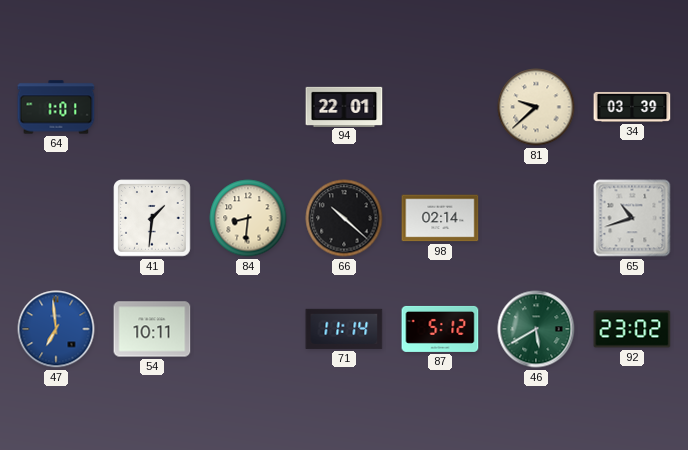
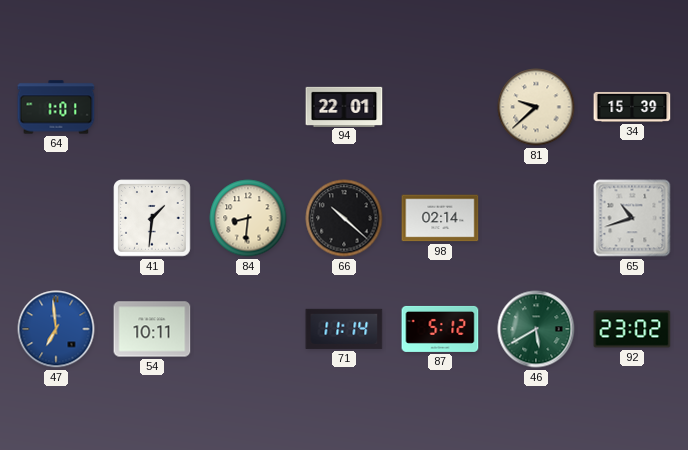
34: 03:39 -> 15:39
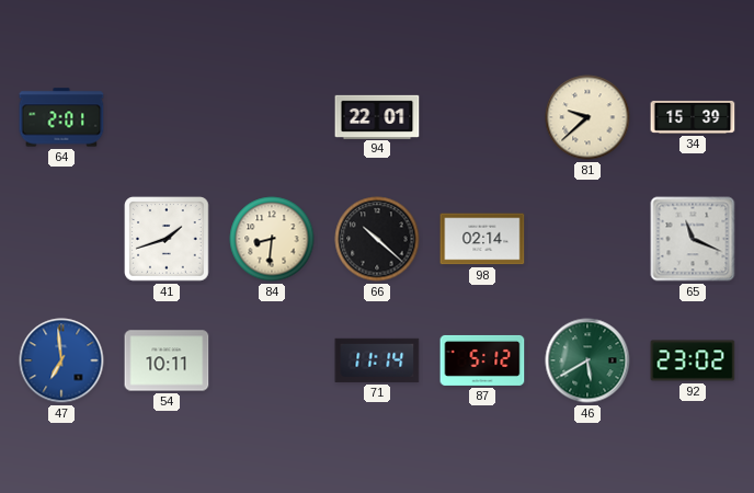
64: 1:01 -> 2:01
41: 1:31 -> 1:42
65: 10:42 -> 11:19
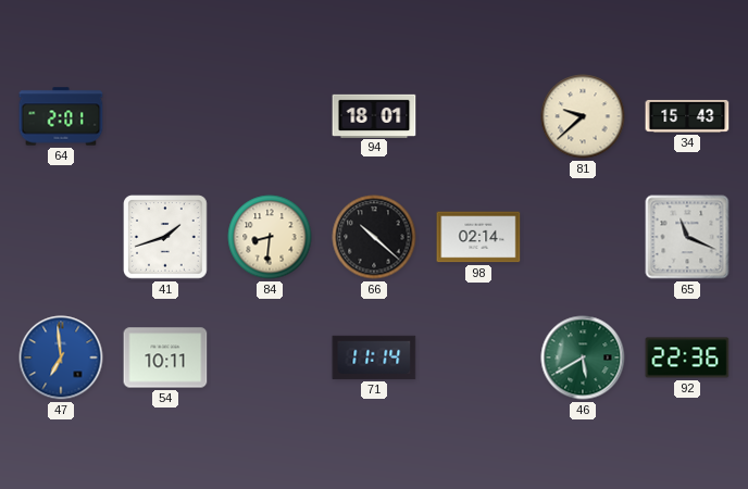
94: 22:01 -> 18:01
34: 15:39 -> 15:43
87: 5:12 -> none
92: 23:02 -> 22:36
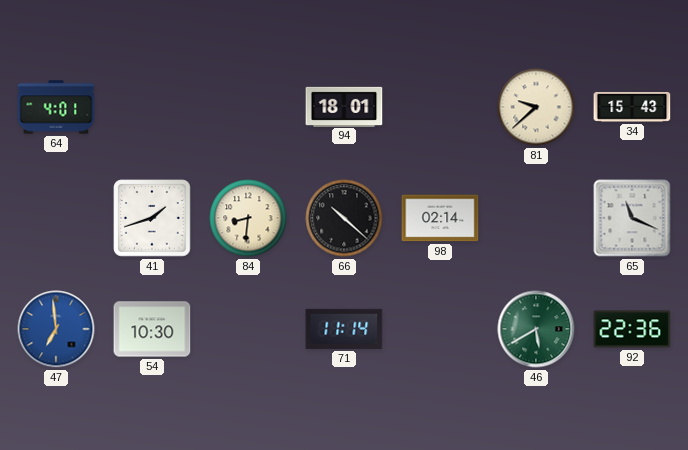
64: 2:01 -> 4:01
54: 10:11 -> 10:30
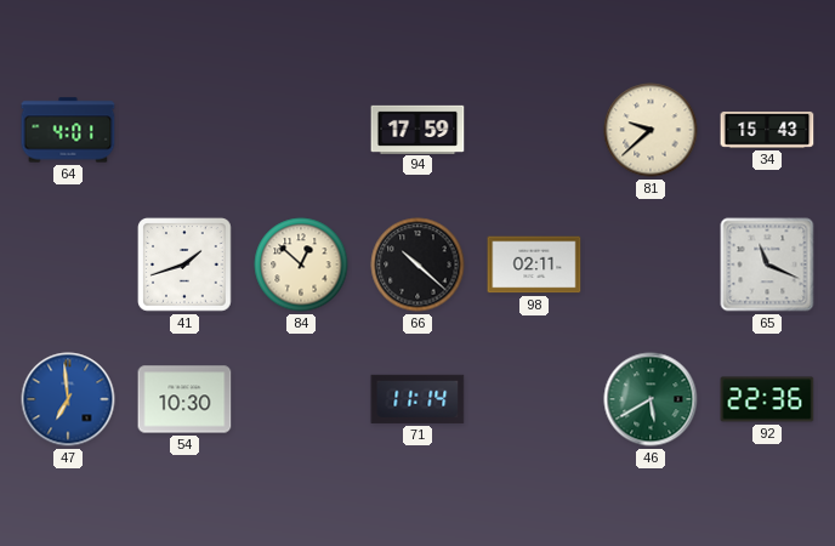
94: 18:01 -> 17:59
84: 8:31 -> 12:52
98: 02:14 -> 02:11
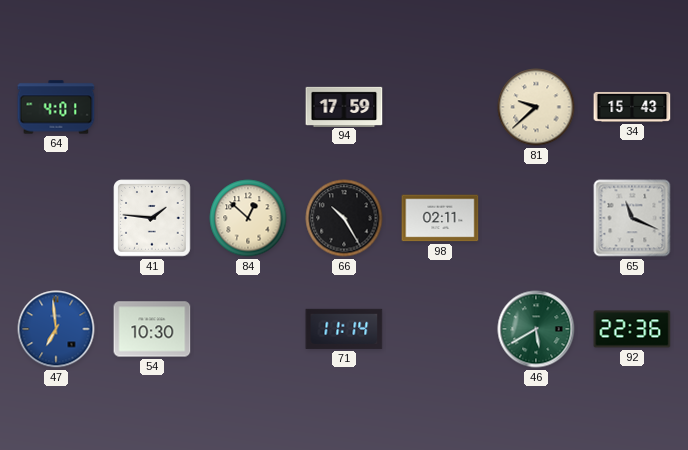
41: 1:42 -> 1:46
66: 10:22 -> 10:25
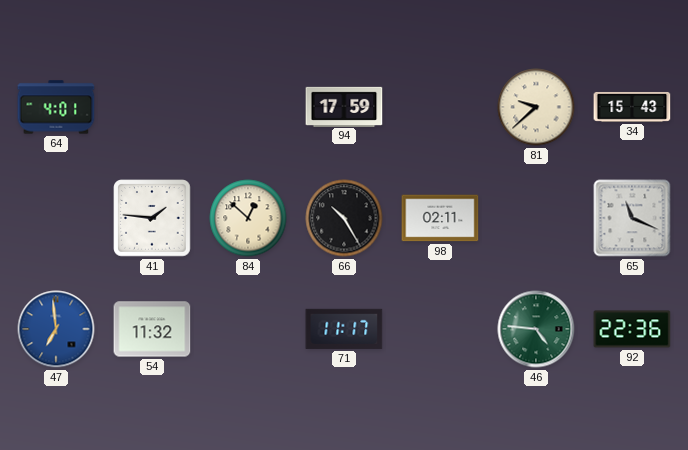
54: 10:30 -> 11:32
71: 11:14 -> 11:17
46: 5:40 -> 4:46
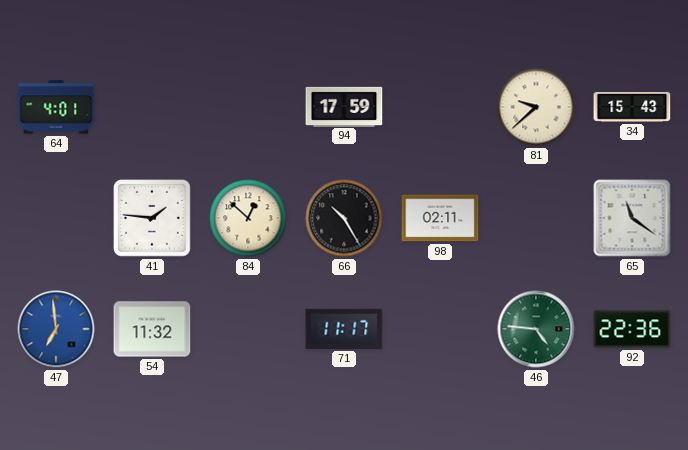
65: 11:19 -> 11:21
